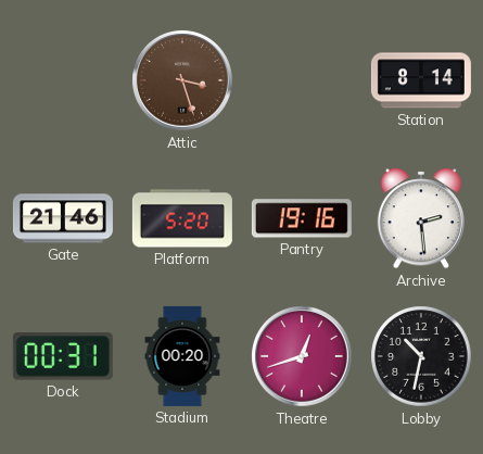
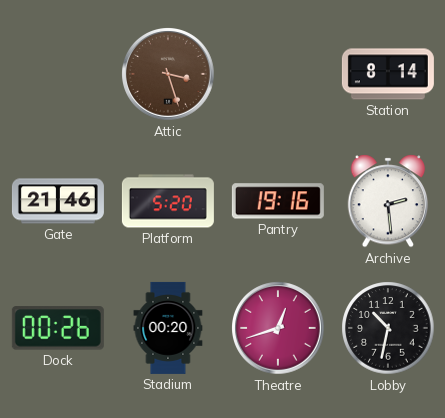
Dock: 00:31 -> 00:26
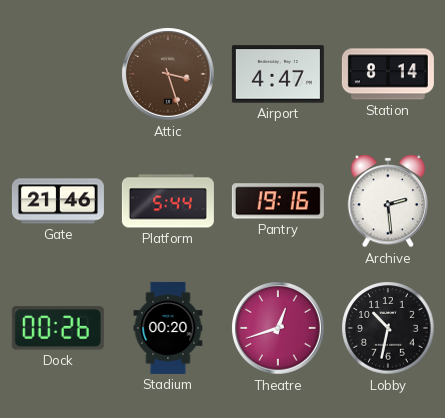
Airport: none -> 4:47
Platform: 5:20 -> 5:44
